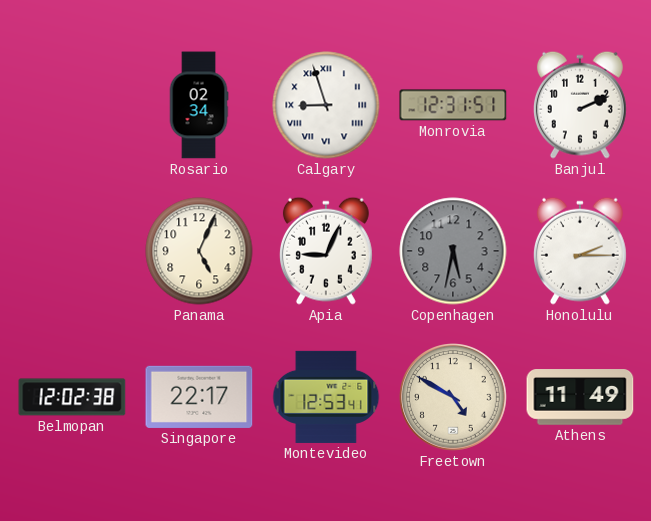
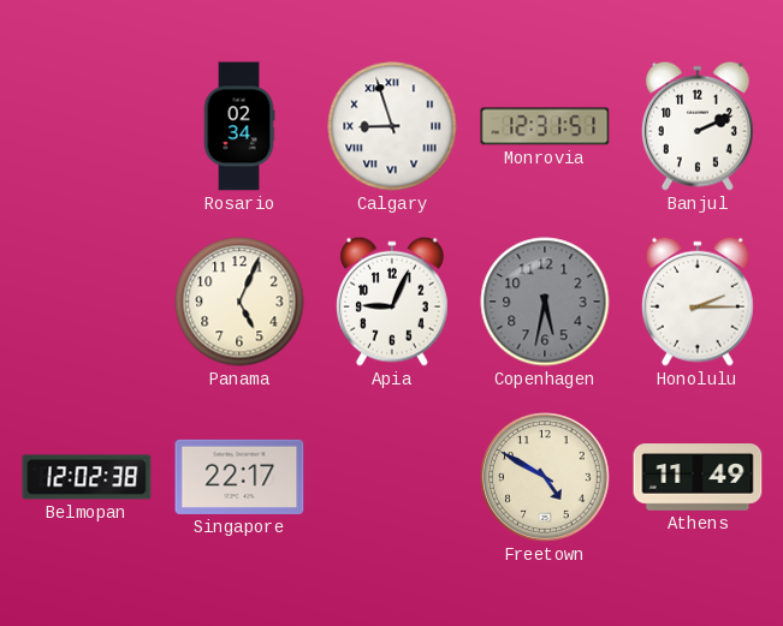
Montevideo: 12:53 -> none
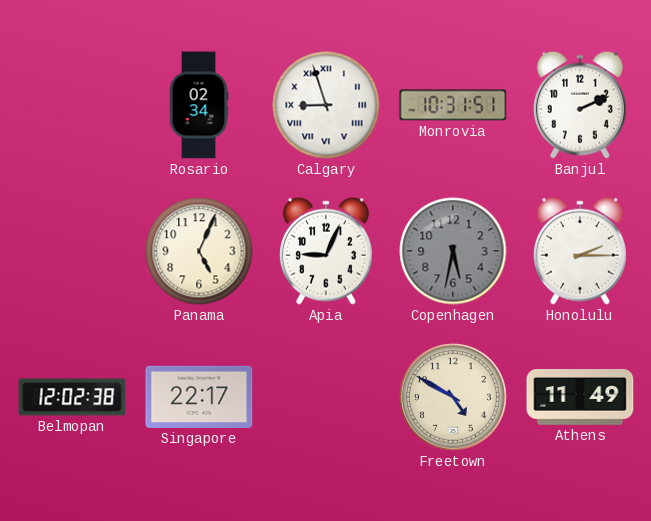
Monrovia: 12:31 -> 10:31
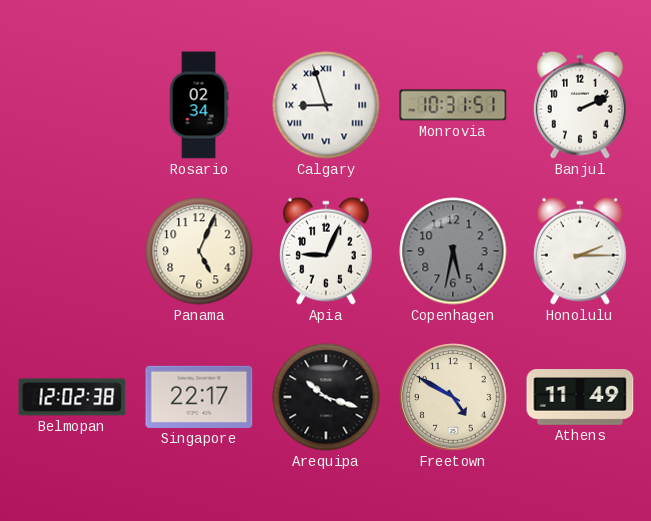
Arequipa: none -> 10:18
